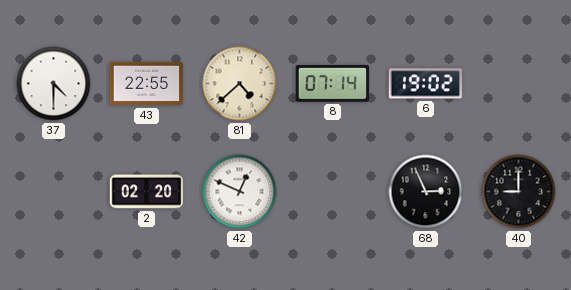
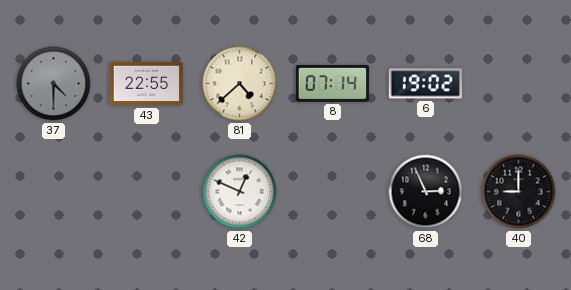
37 dial: white -> grey
2: 02:20 -> none
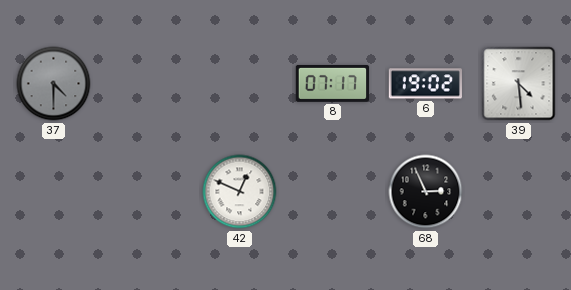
43: 22:55 -> none
81: 4:38 -> none
8: 07:14 -> 07:17
39: none -> 4:29
40: 9:00 -> none
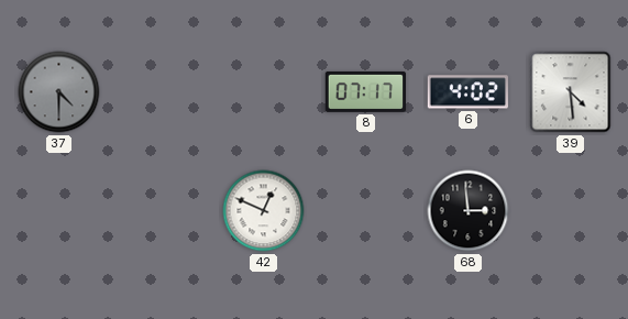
6: 19:02 -> 4:02
68: 2:56 -> 2:59
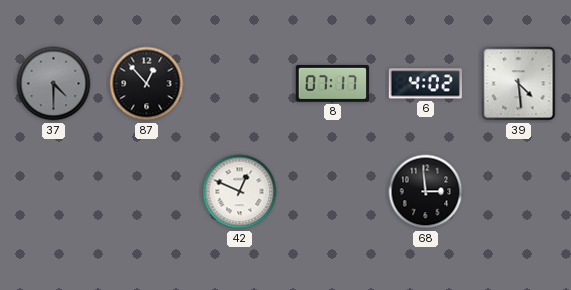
87: none -> 12:53
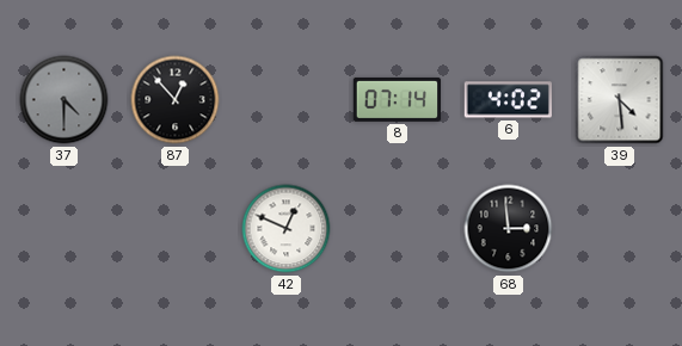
8: 07:17 -> 07:14
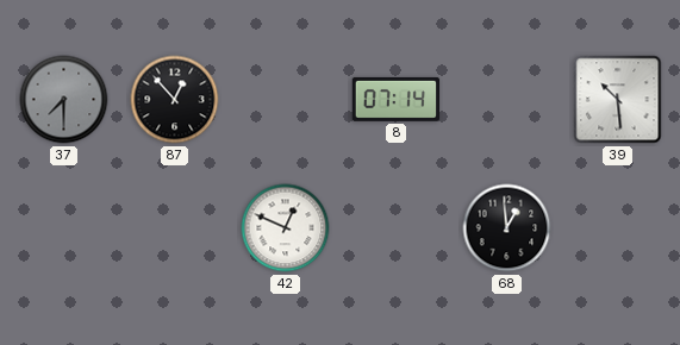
37: 4:30 -> 7:30
6: 4:02 -> none
39: 4:29 -> 10:29
68: 2:59 -> 12:59
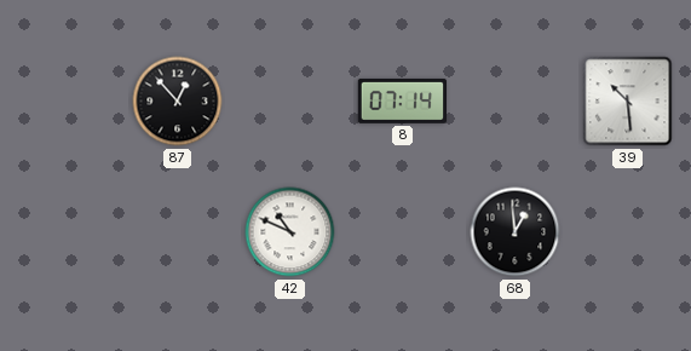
37: 7:30 -> none
42: 12:49 -> 10:49
